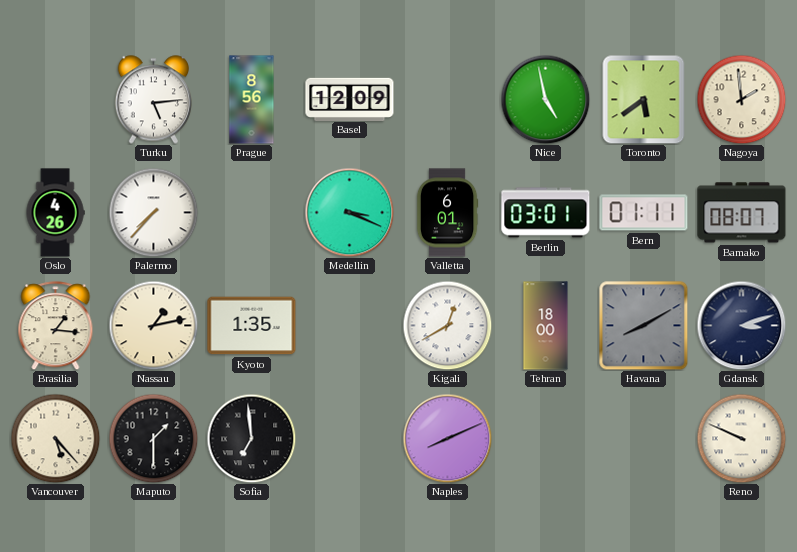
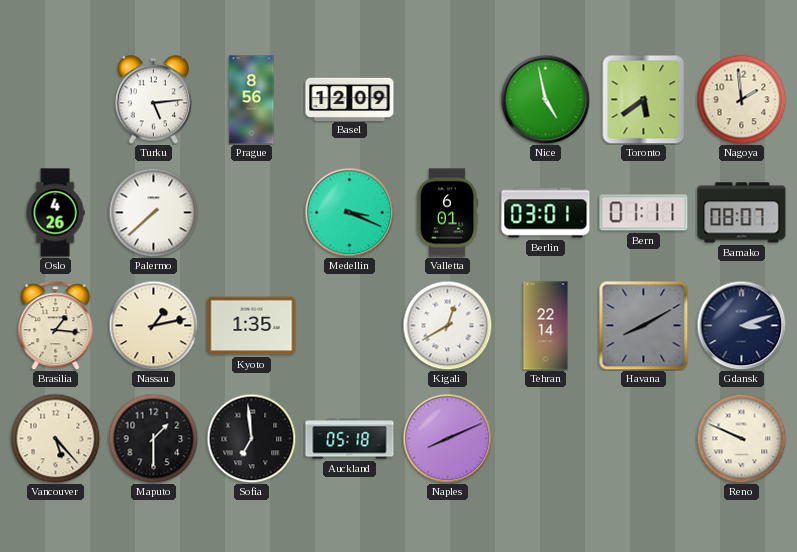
Palermo: 7:37 -> 7:38
Tehran: 18:00 -> 22:14
Auckland: none -> 05:18
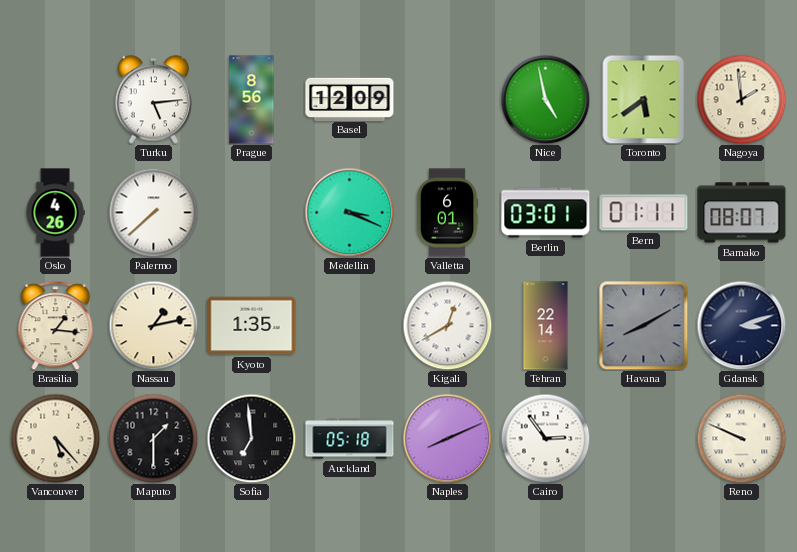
Cairo: none -> 2:54
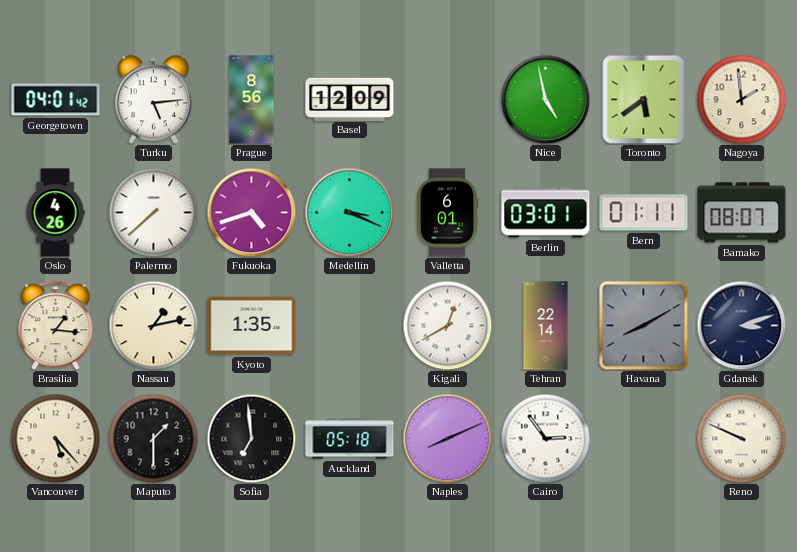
Georgetown: none -> 04:01
Fukuoka: none -> 4:42
